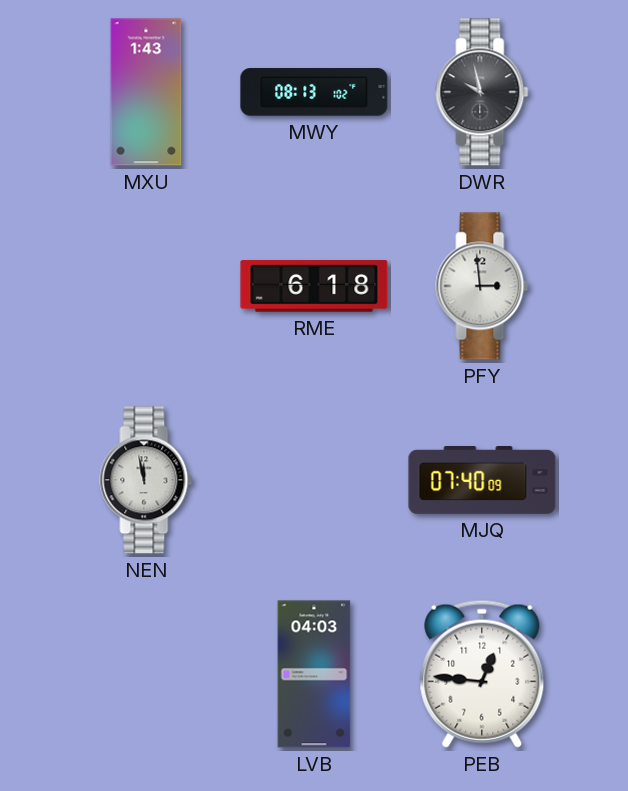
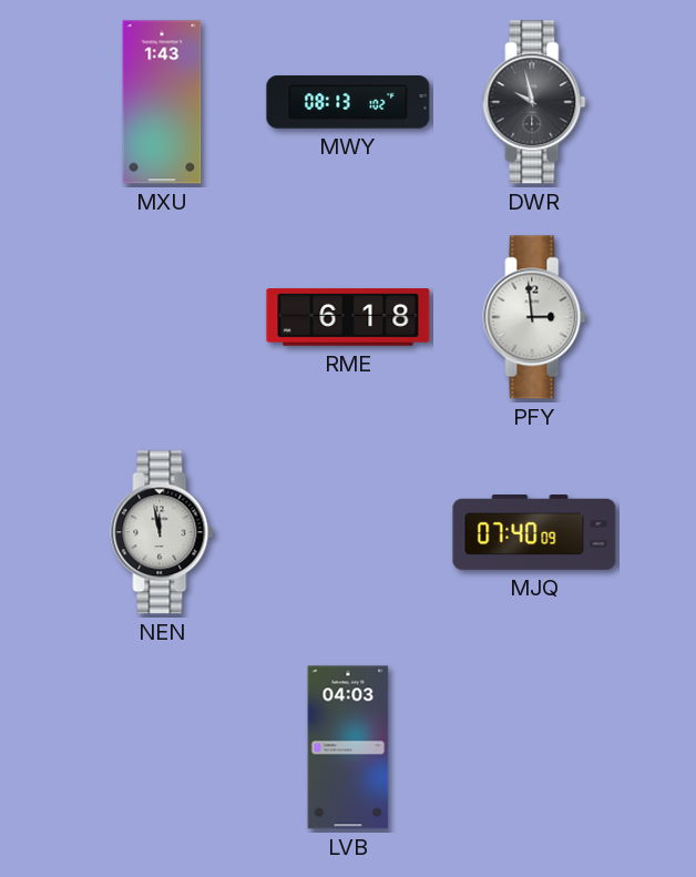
PEB: 12:46 -> none
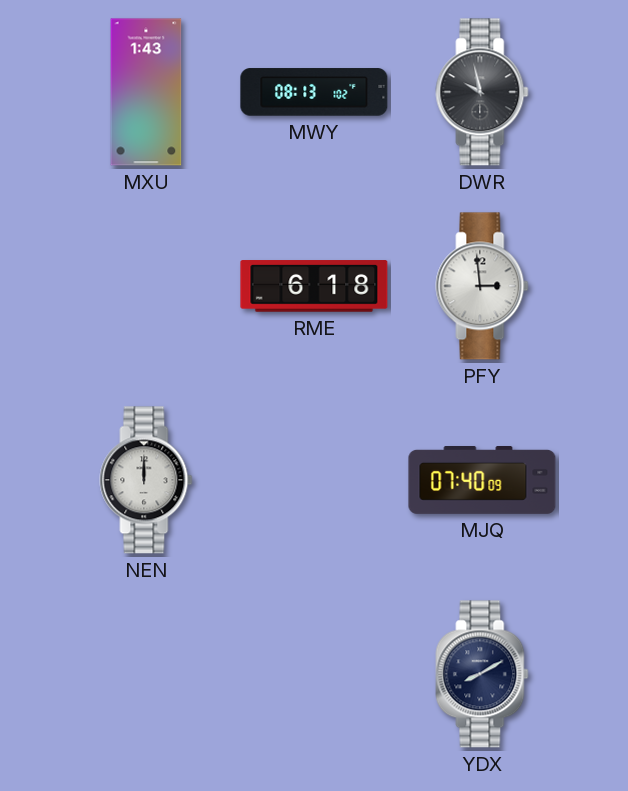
NEN: 11:58 -> 12:00
LVB: 04:03 -> none
YDX: none -> 8:10
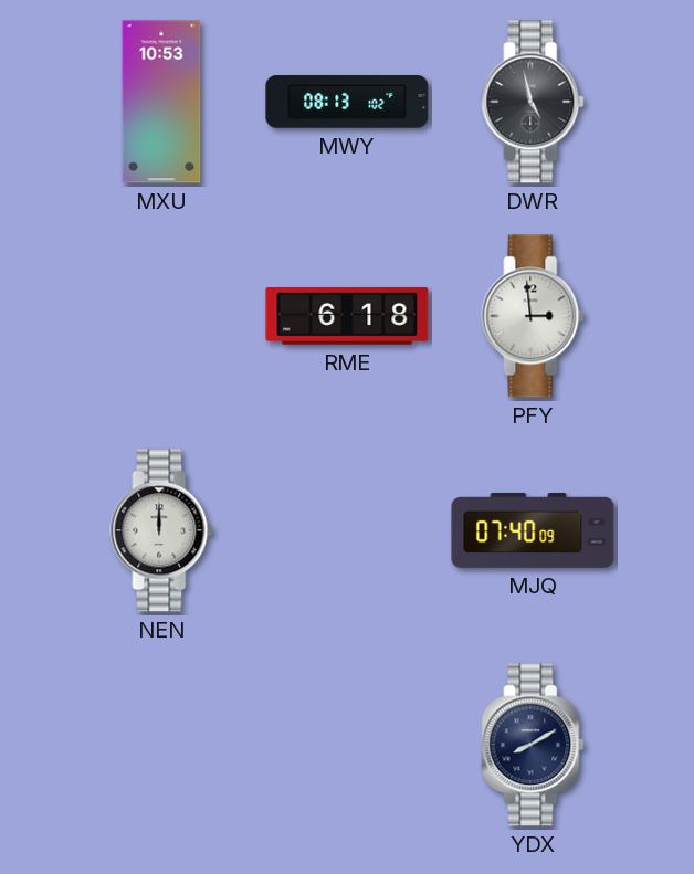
MXU: 1:43 -> 10:53
DWR: 9:58 -> 4:58
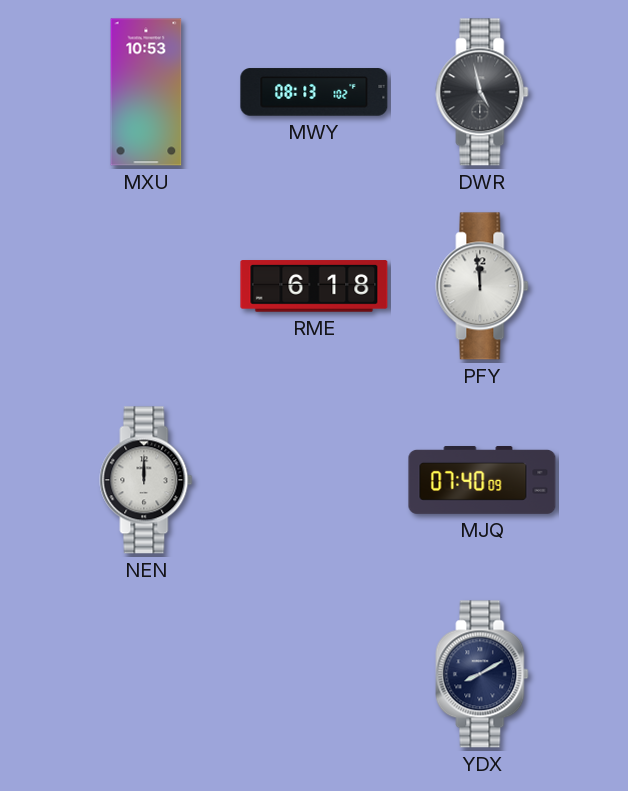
PFY: 2:59 -> 11:59
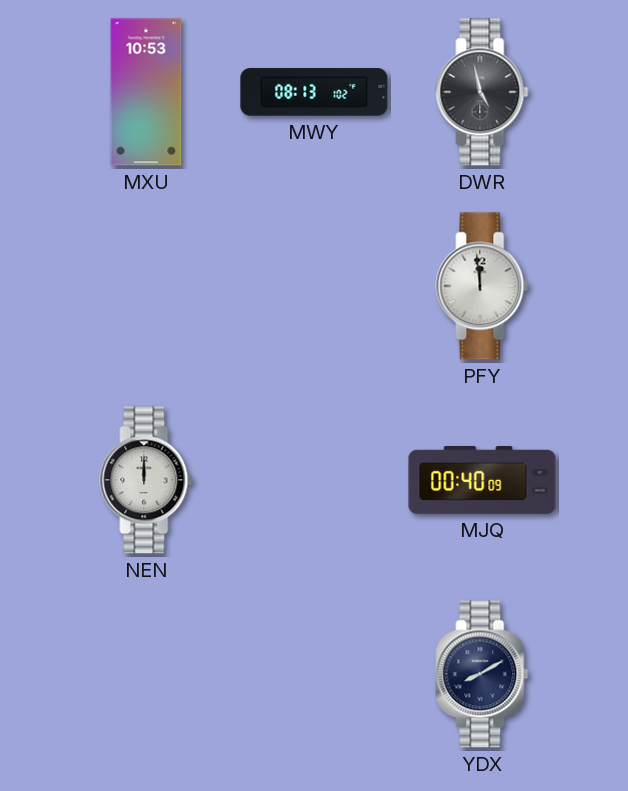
RME: 6:18 -> none
MJQ: 07:40 -> 00:40
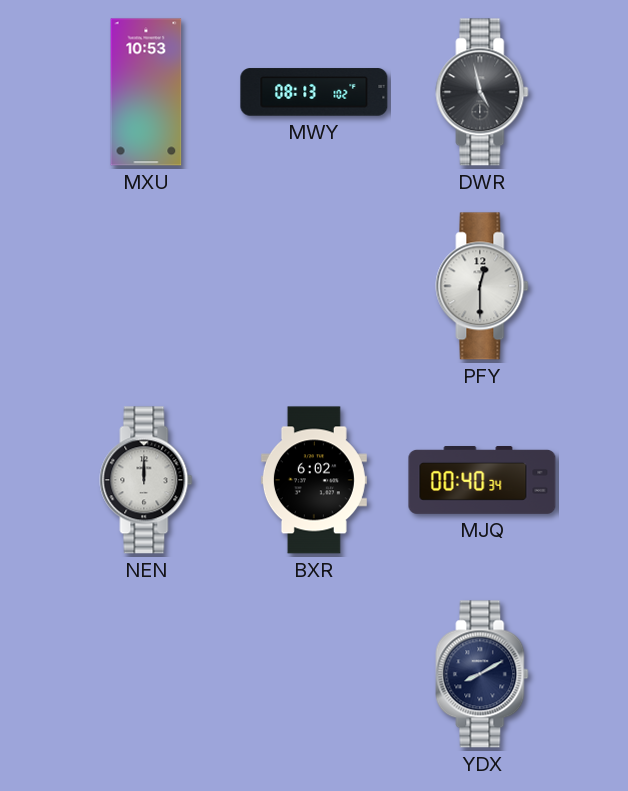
PFY: 11:59 -> 12:30
BXR: none -> 6:02
MJQ: 00:40:09 -> 00:40:34
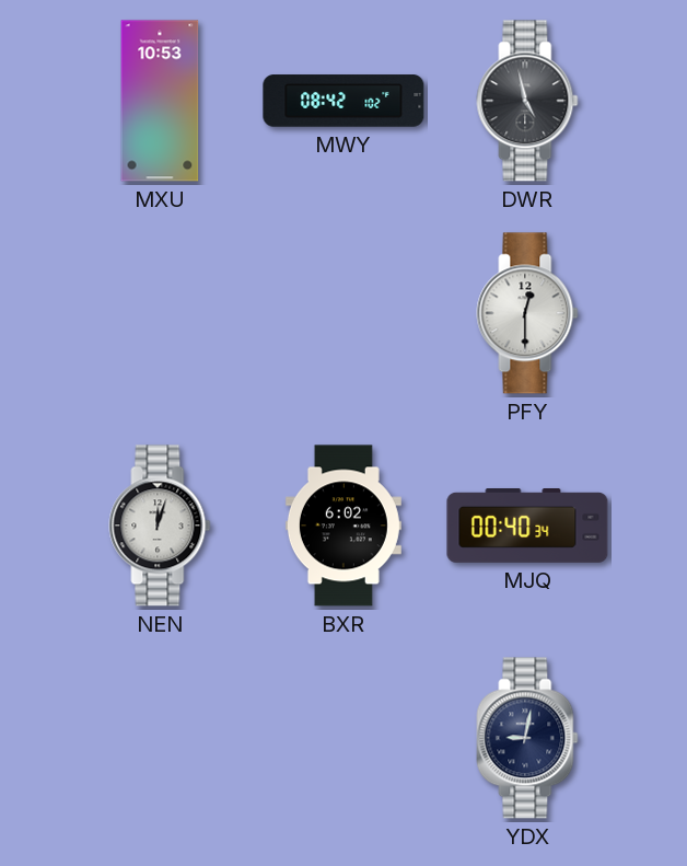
MWY: 08:13 -> 08:42
NEN: 12:00 -> 12:03
YDX: 8:10 -> 9:02
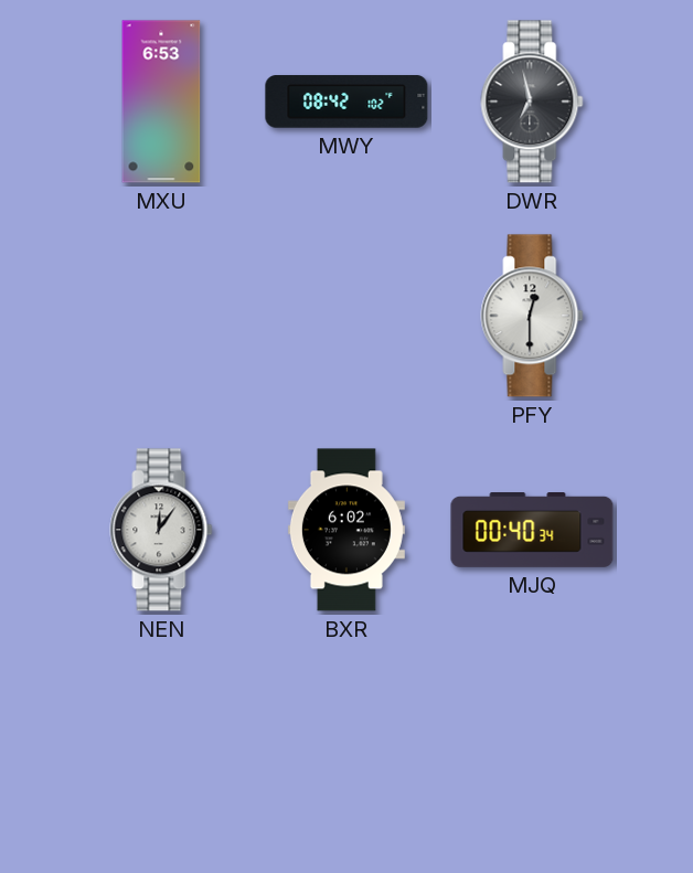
MXU: 10:53 -> 6:53
DWR: 4:58 -> 6:58
NEN: 12:03 -> 12:06
YDX: 9:02 -> none
